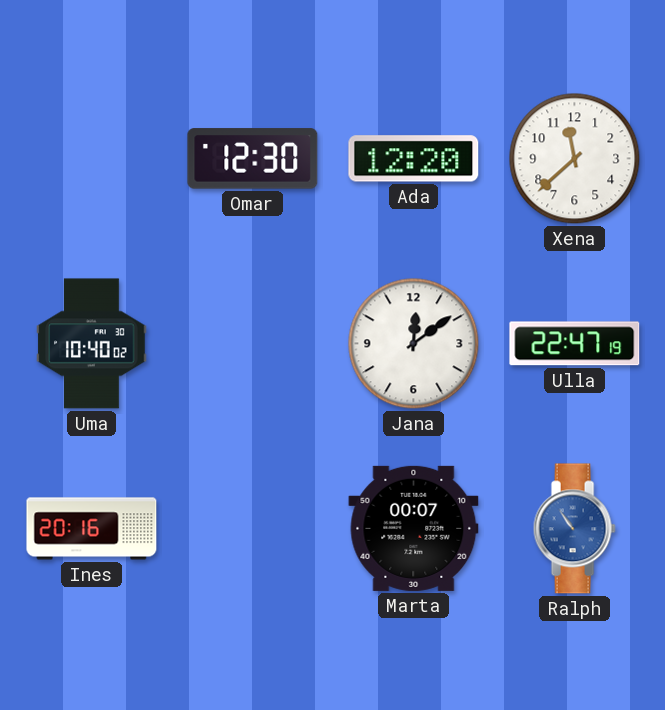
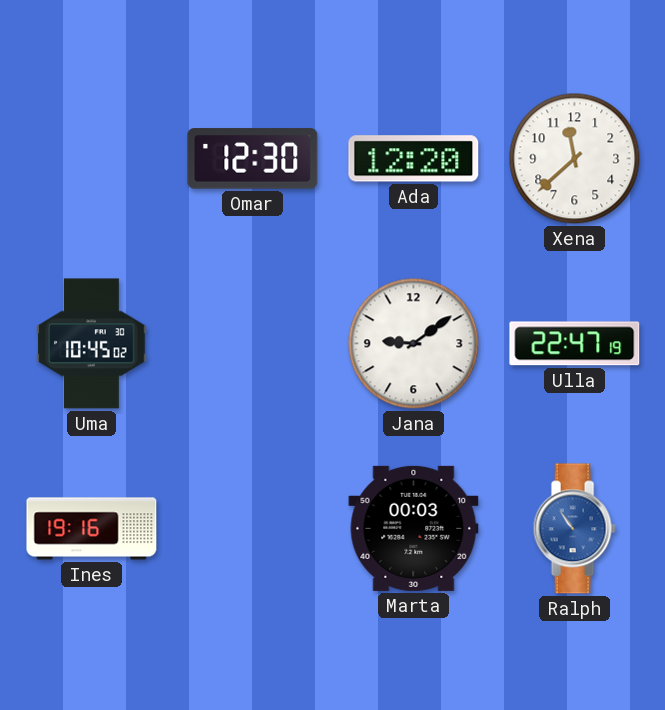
Uma: 10:40 -> 10:45
Jana: 12:09 -> 9:09
Ines: 20:16 -> 19:16
Marta: 00:07 -> 00:03
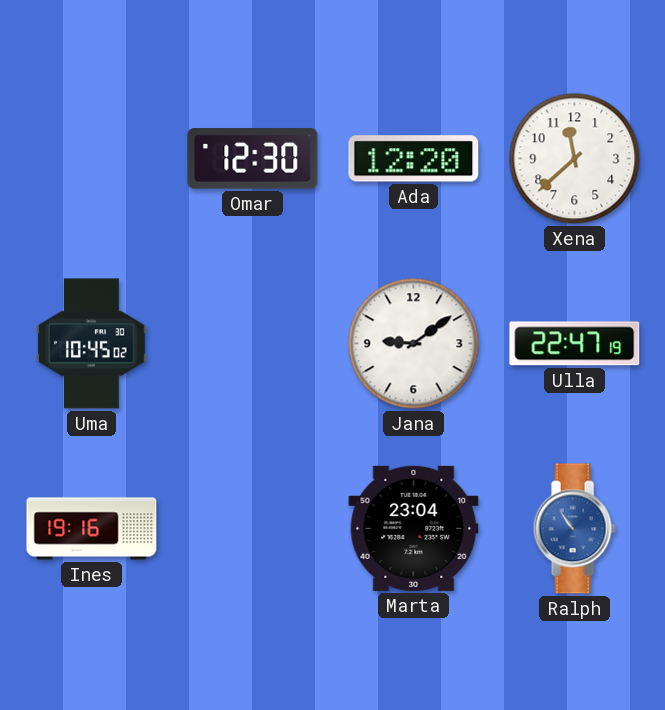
Marta: 00:03 -> 23:04
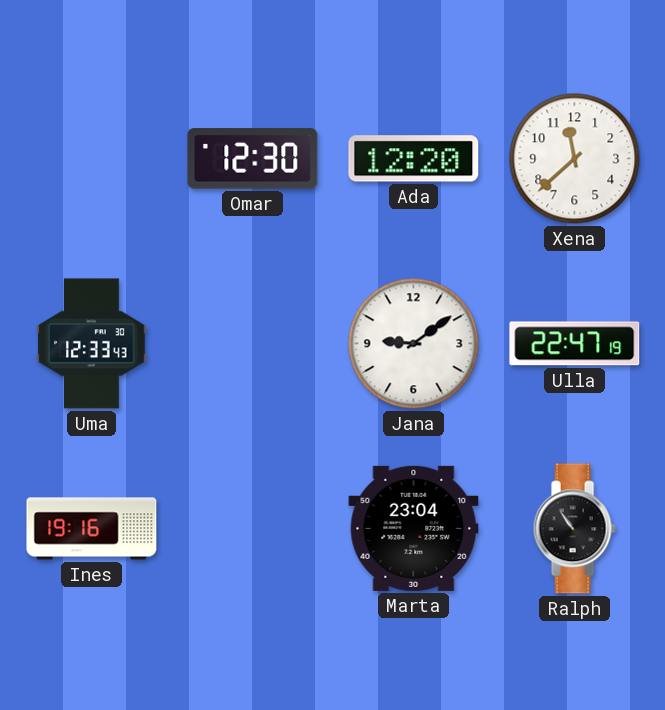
Uma: 10:45 -> 12:33
Ralph dial: blue -> black
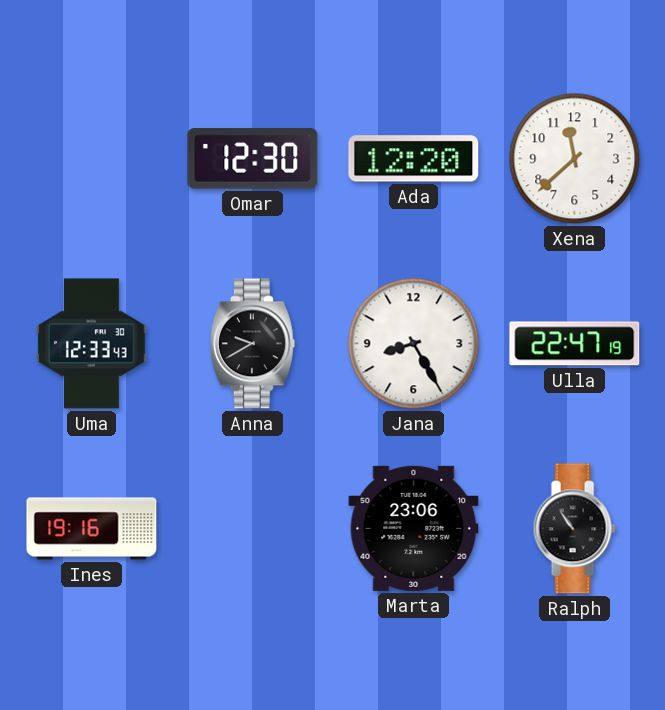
Anna: none -> 9:40
Jana: 9:09 -> 8:25
Marta: 23:04 -> 23:06
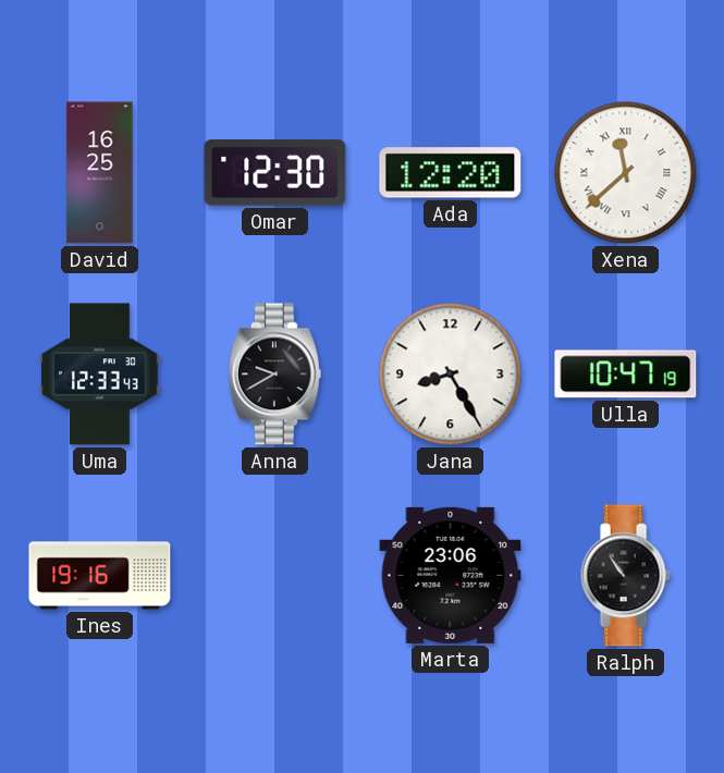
David: none -> 16:25
Xena numerals: Arabic -> Roman
Ulla: 22:47 -> 10:47
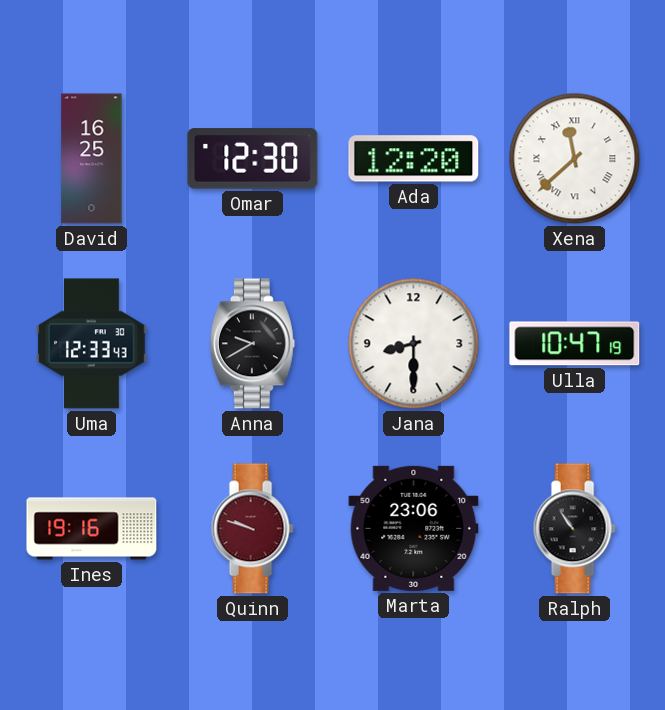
Jana: 8:25 -> 8:30
Quinn: none -> 9:48
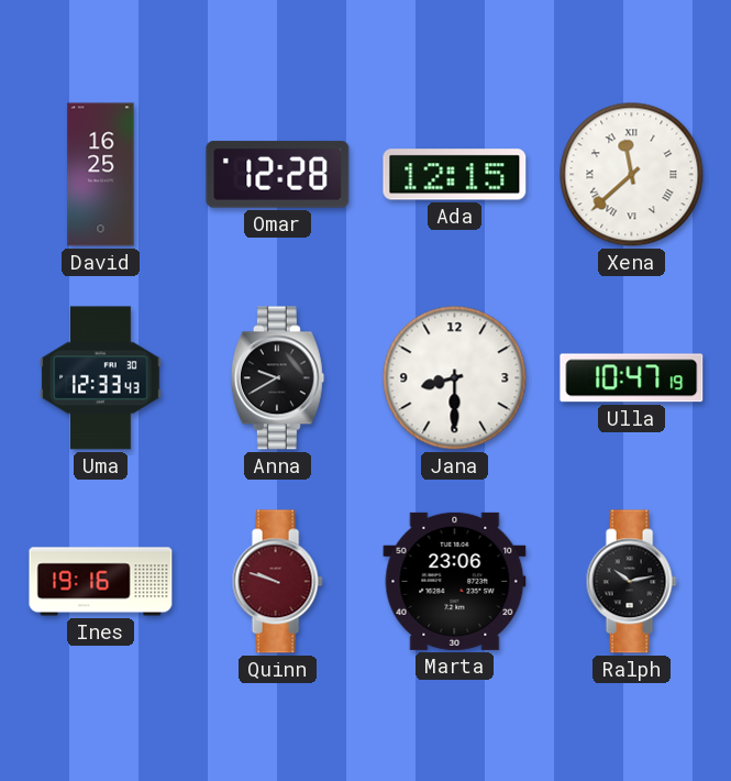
Omar: 12:30 -> 12:28
Ada: 12:20 -> 12:15
Ralph: 10:54 -> 10:13
